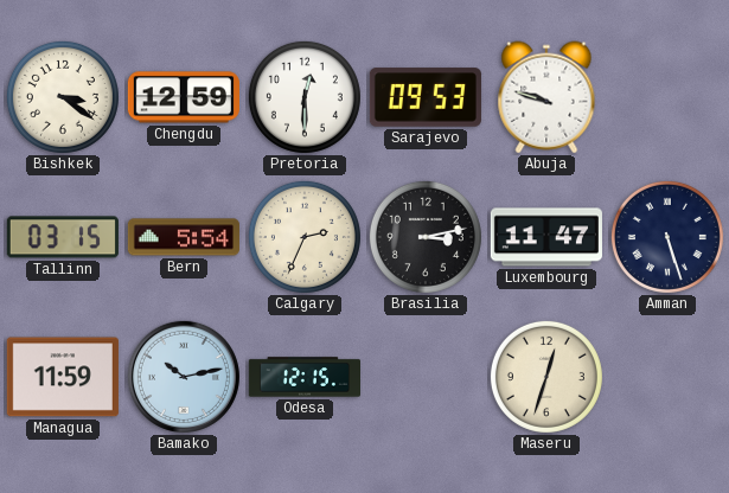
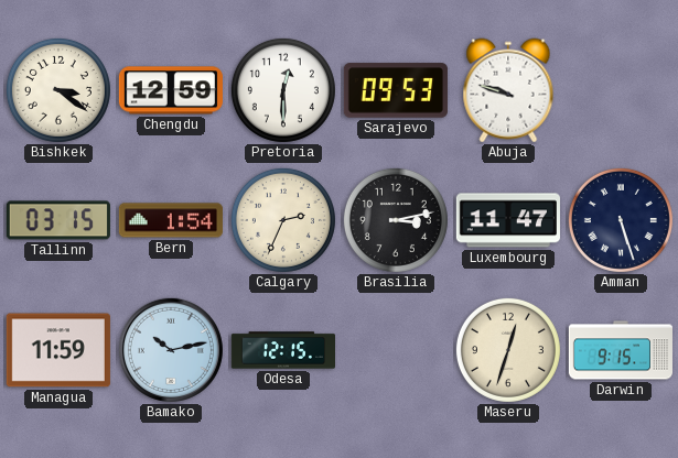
Bern: 5:54 -> 1:54
Darwin: none -> 9:15
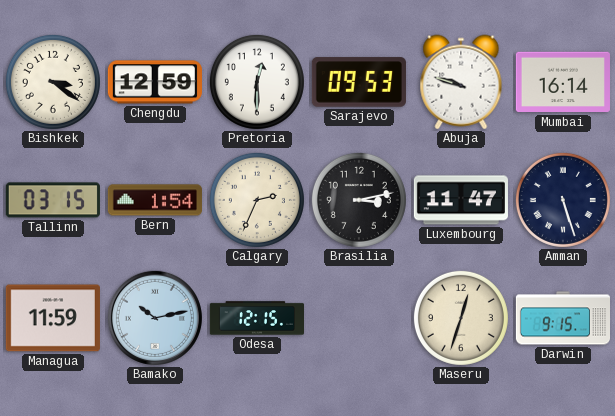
Mumbai: none -> 16:14
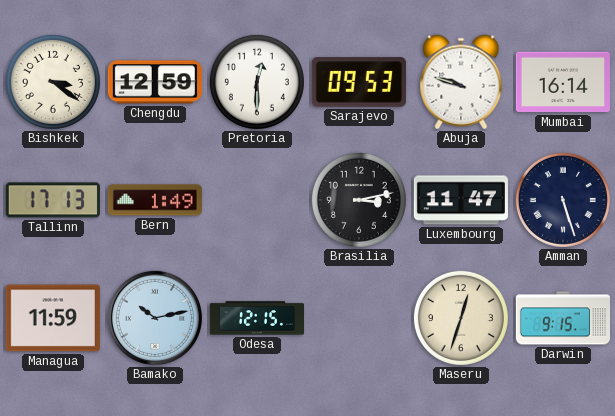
Tallinn: 03:15 -> 17:13
Bern: 1:54 -> 1:49
Calgary: 2:34 -> none
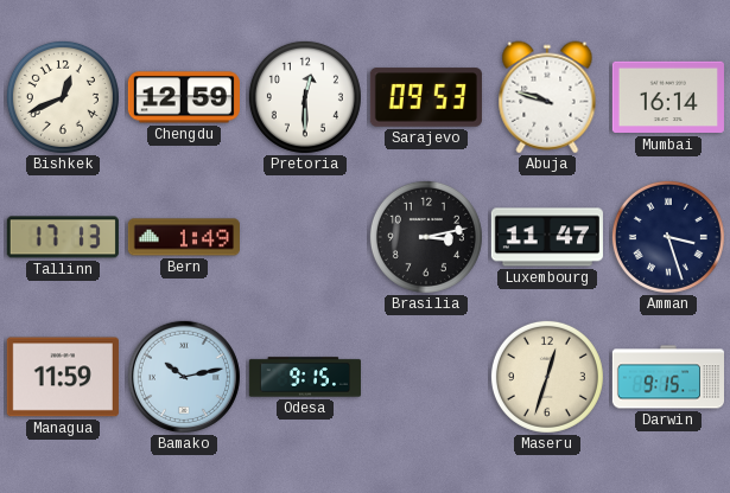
Bishkek: 3:21 -> 12:41
Amman: 5:27 -> 3:27
Odesa: 12:15 -> 9:15
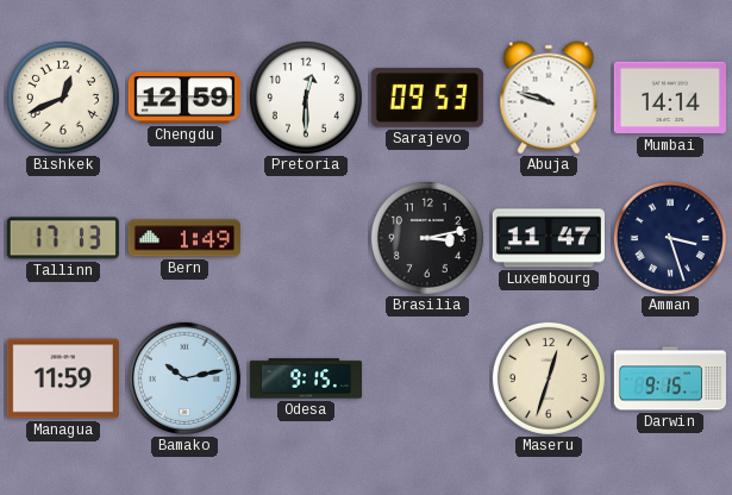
Mumbai: 16:14 -> 14:14
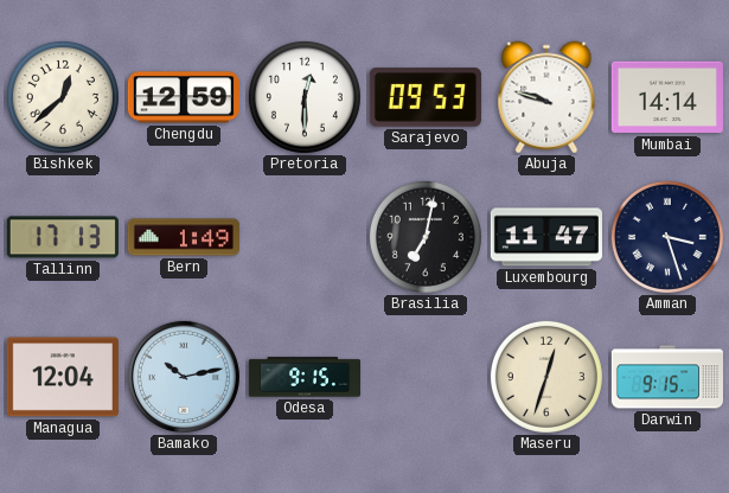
Bishkek: 12:41 -> 12:38
Brasilia: 3:13 -> 7:02
Managua: 11:59 -> 12:04
